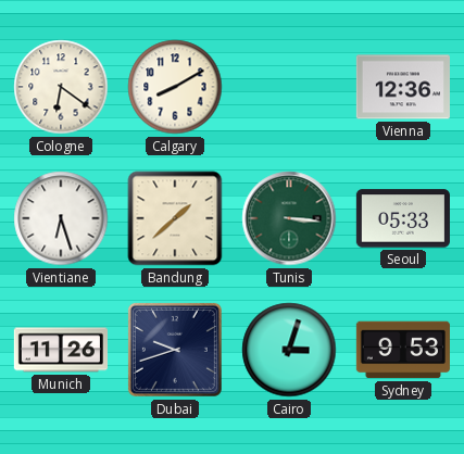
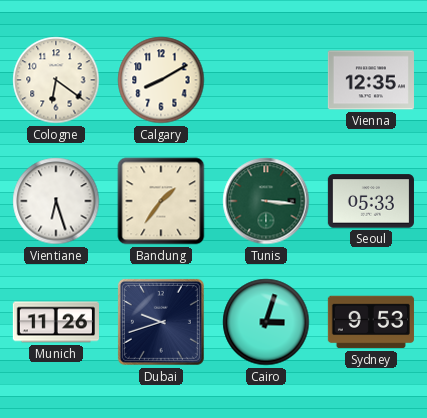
Vienna: 12:36 -> 12:35
Bandung: 1:38 -> 1:36
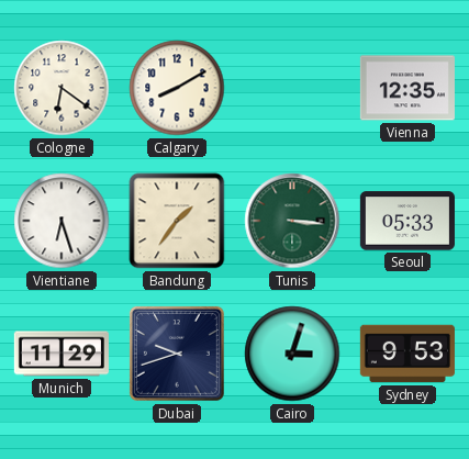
Munich: 11:26 -> 11:29
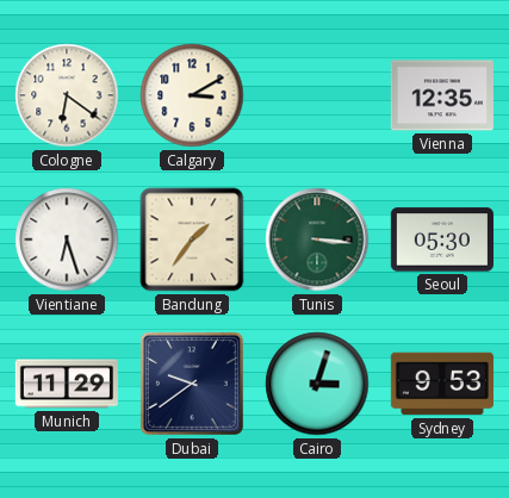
Calgary: 8:10 -> 3:10
Seoul: 05:33 -> 05:30
Dubai: 9:42 -> 9:39
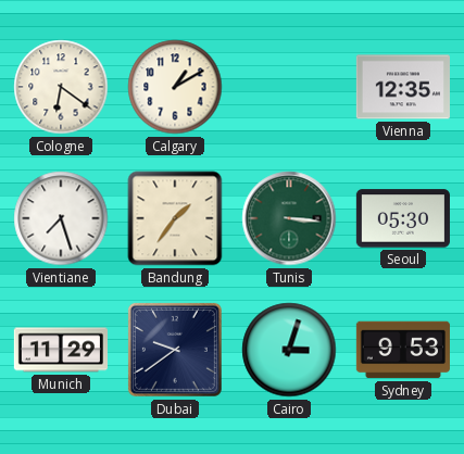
Calgary: 3:10 -> 1:10
Vientiane: 6:27 -> 7:27
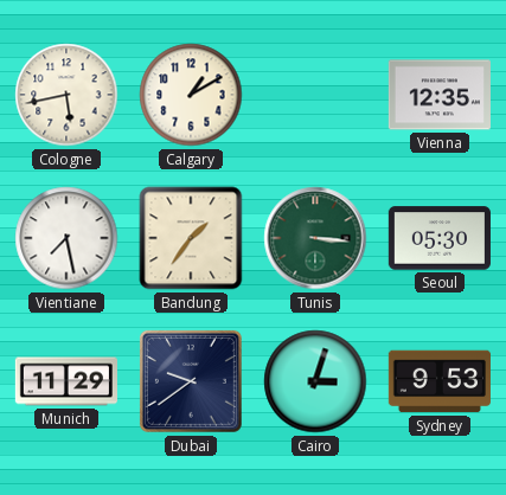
Cologne: 6:21 -> 5:43
Vientiane: 7:27 -> 7:28
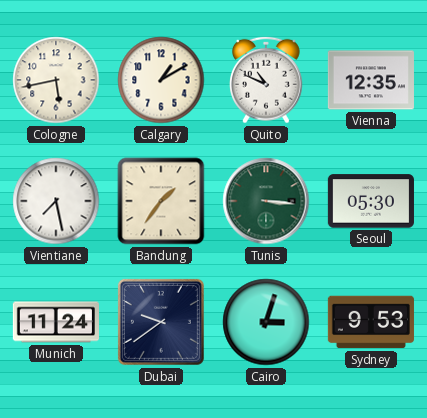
Quito: none -> 10:49
Munich: 11:29 -> 11:24
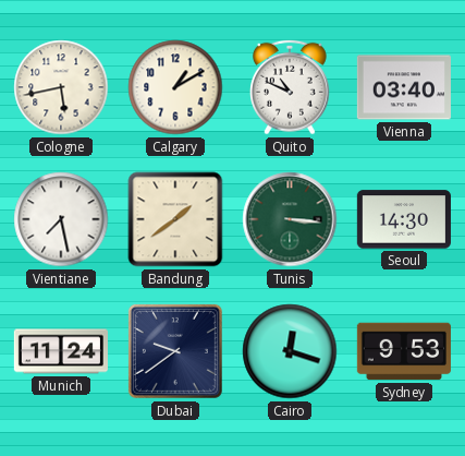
Vienna: 12:35 -> 03:40
Bandung: 1:36 -> 1:39
Seoul: 05:30 -> 14:30
Cairo: 3:03 -> 12:18
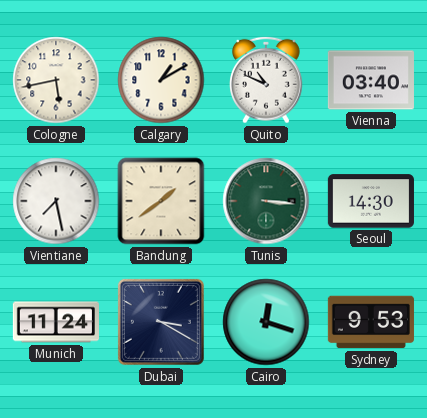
Dubai: 9:39 -> 3:20
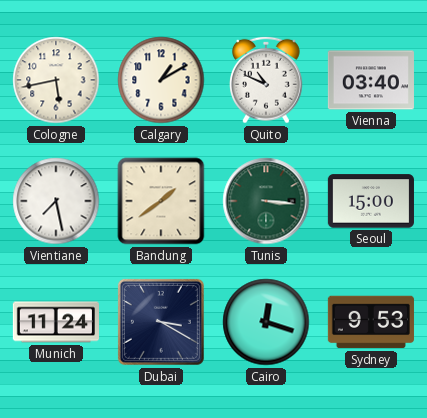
Seoul: 14:30 -> 15:00
